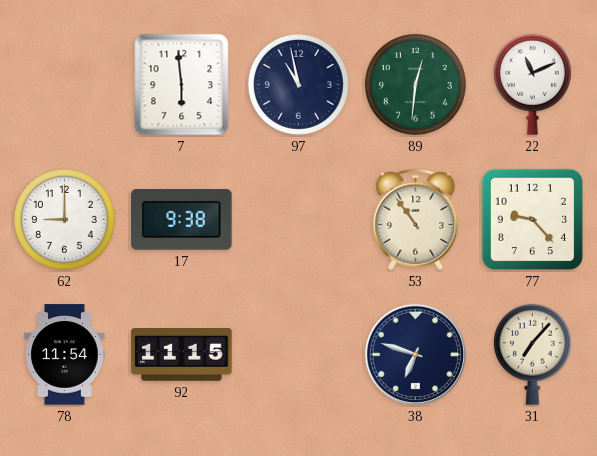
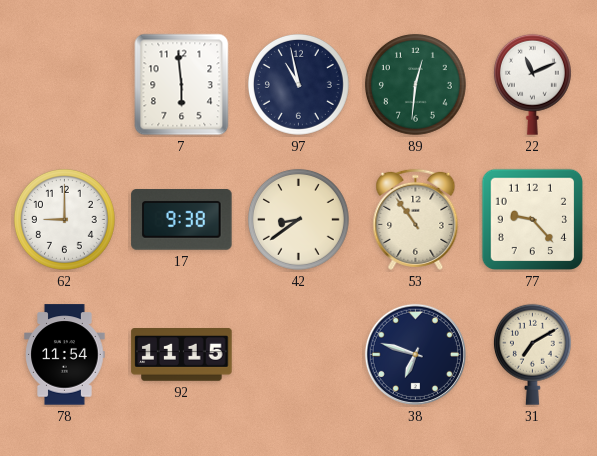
42: none -> 8:39
31: 7:07 -> 7:10
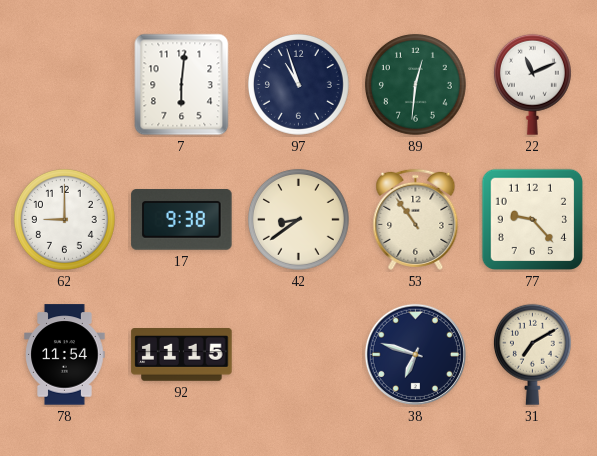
7: 5:59 -> 6:01
97: 10:58 -> 10:57
